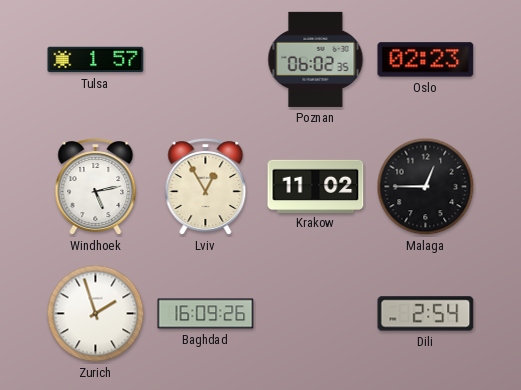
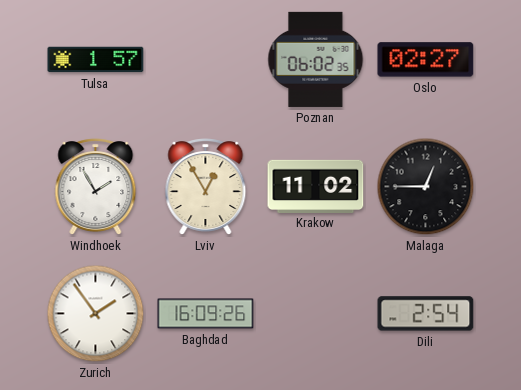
Oslo: 02:23 -> 02:27
Windhoek: 5:13 -> 1:55
Zurich: 1:57 -> 1:54
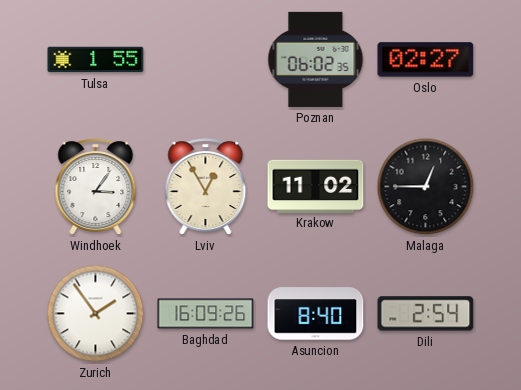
Tulsa: 1:57 -> 1:55
Windhoek: 1:55 -> 3:06
Asuncion: none -> 8:40
